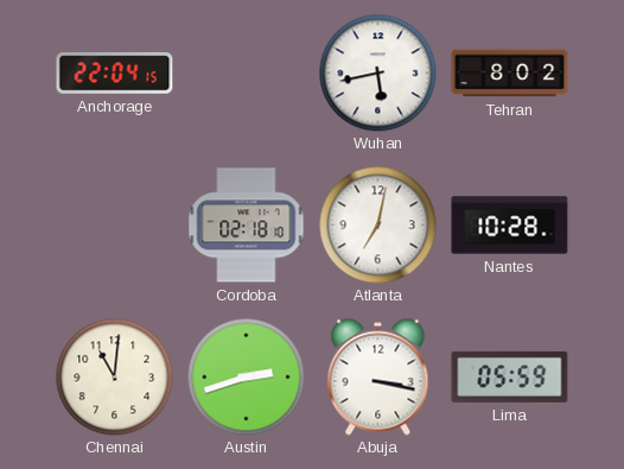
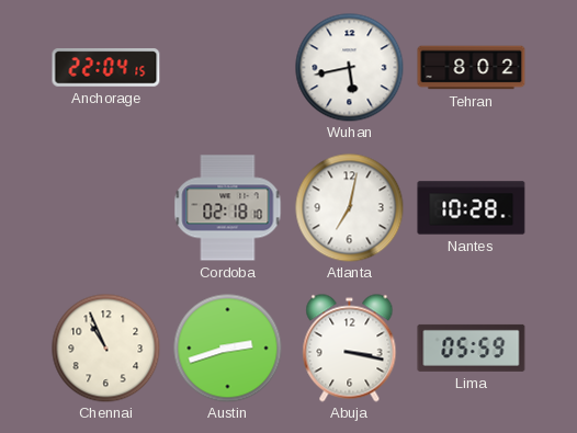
Chennai: 11:01 -> 10:56
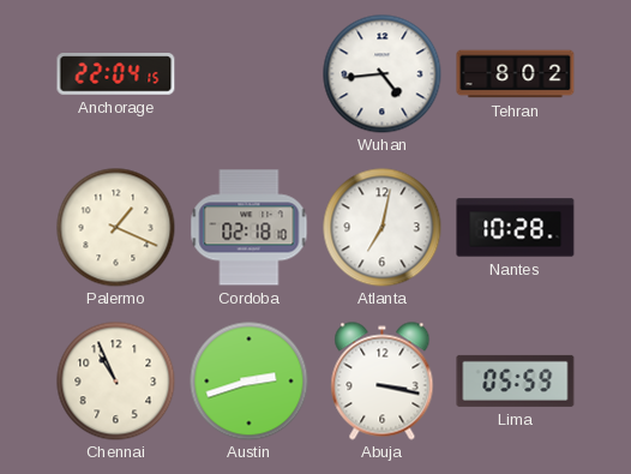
Wuhan: 5:43 -> 4:44
Palermo: none -> 1:19
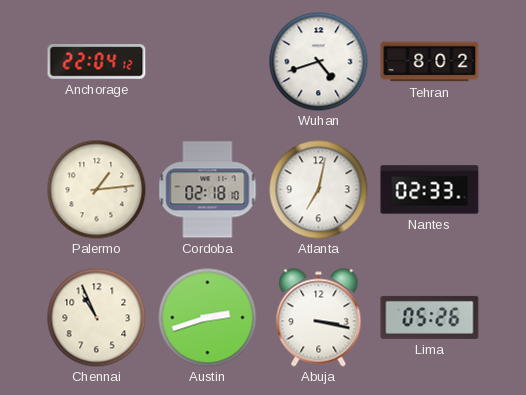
Anchorage: 22:04:15 -> 22:04:12
Wuhan: 4:44 -> 4:42
Palermo: 1:19 -> 1:14
Nantes: 10:28 -> 02:33
Lima: 05:59 -> 05:26
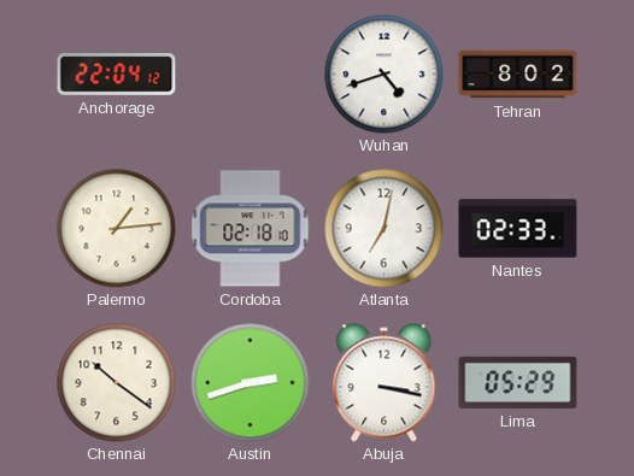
Chennai: 10:56 -> 10:21
Lima: 05:26 -> 05:29
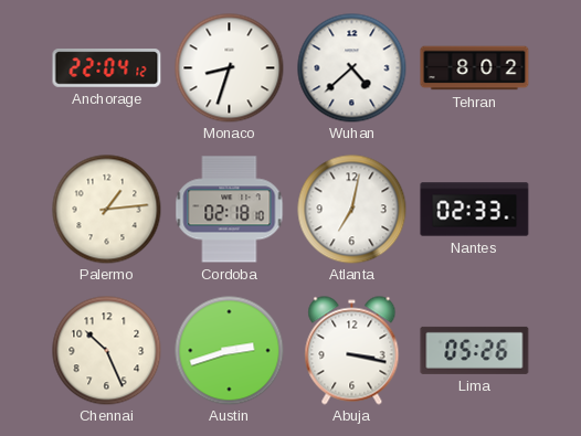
Monaco: none -> 8:33
Wuhan: 4:42 -> 4:38
Chennai: 10:21 -> 10:26
Lima: 05:29 -> 05:26
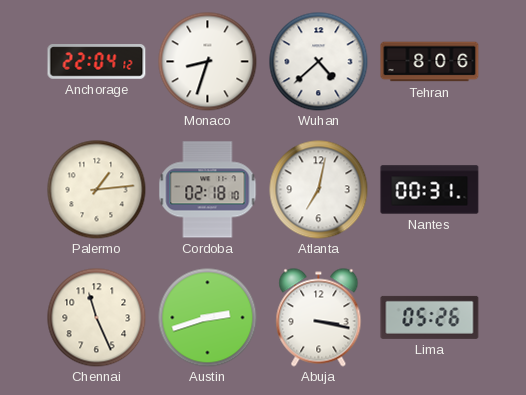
Tehran: 8:02 -> 8:06
Nantes: 02:33 -> 00:31
Chennai: 10:26 -> 11:26
